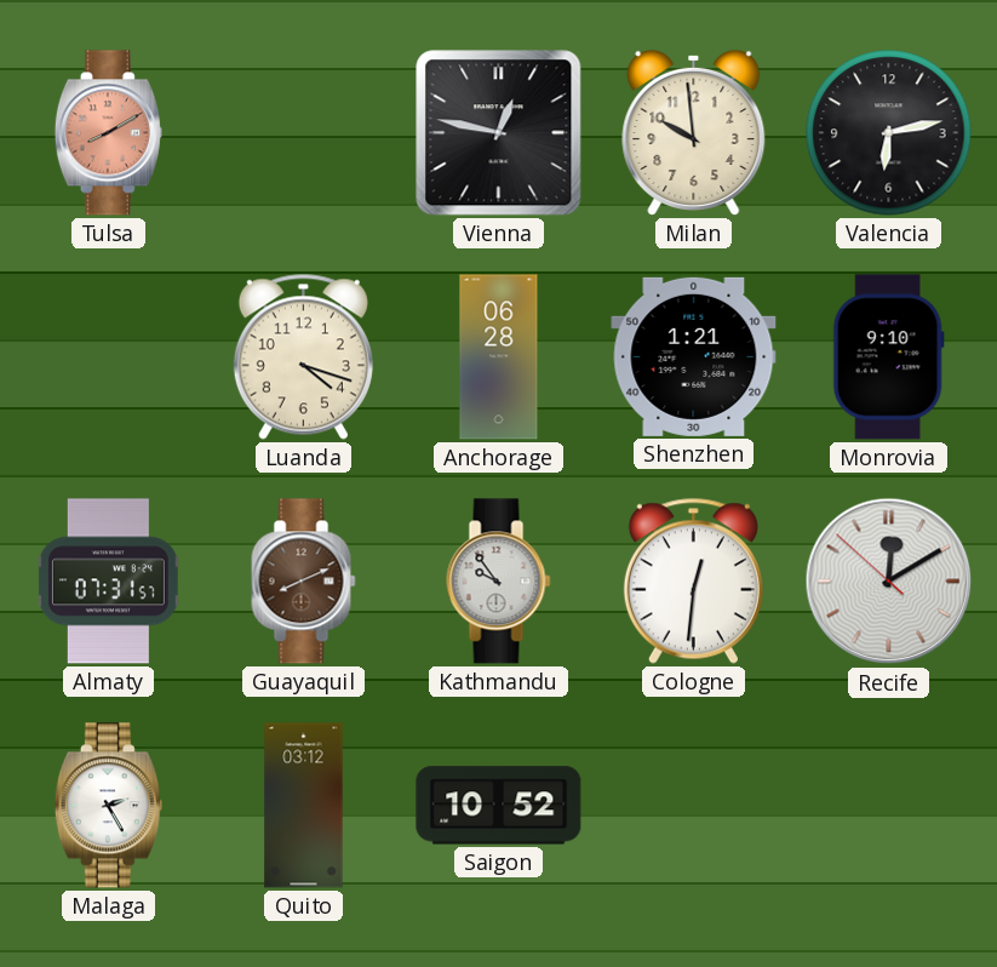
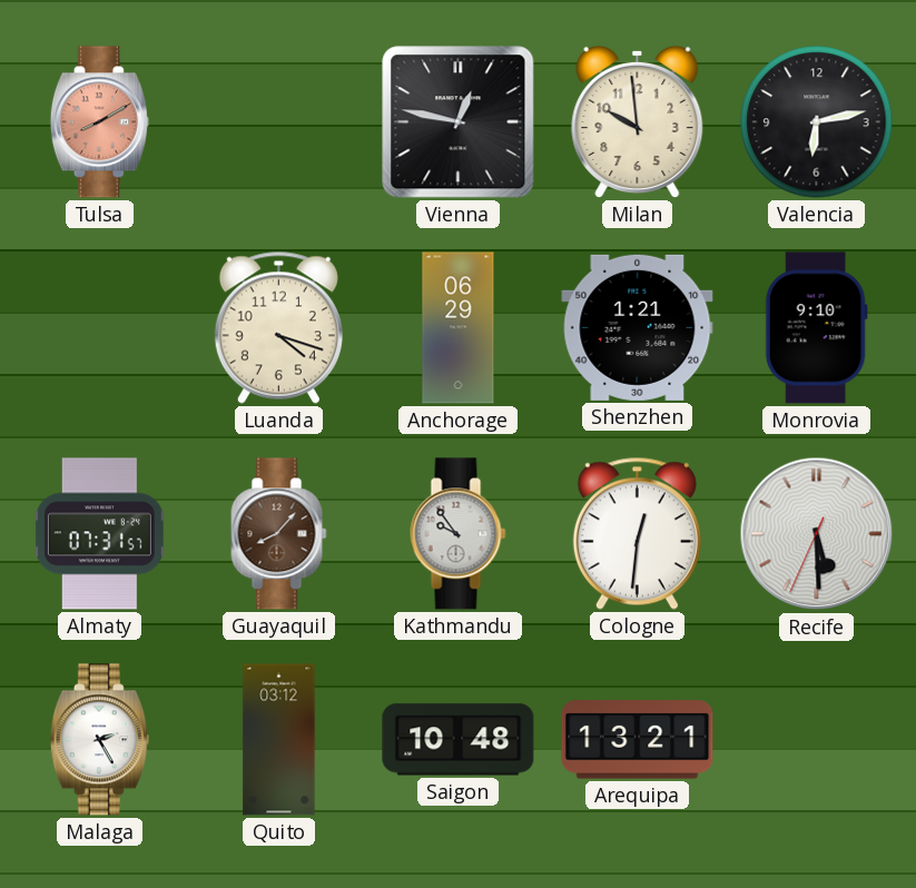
Anchorage: 06:28 -> 06:29
Guayaquil: 8:11 -> 8:07
Recife: 12:09 -> 5:29
Saigon: 10:52 -> 10:48
Arequipa: none -> 13:21
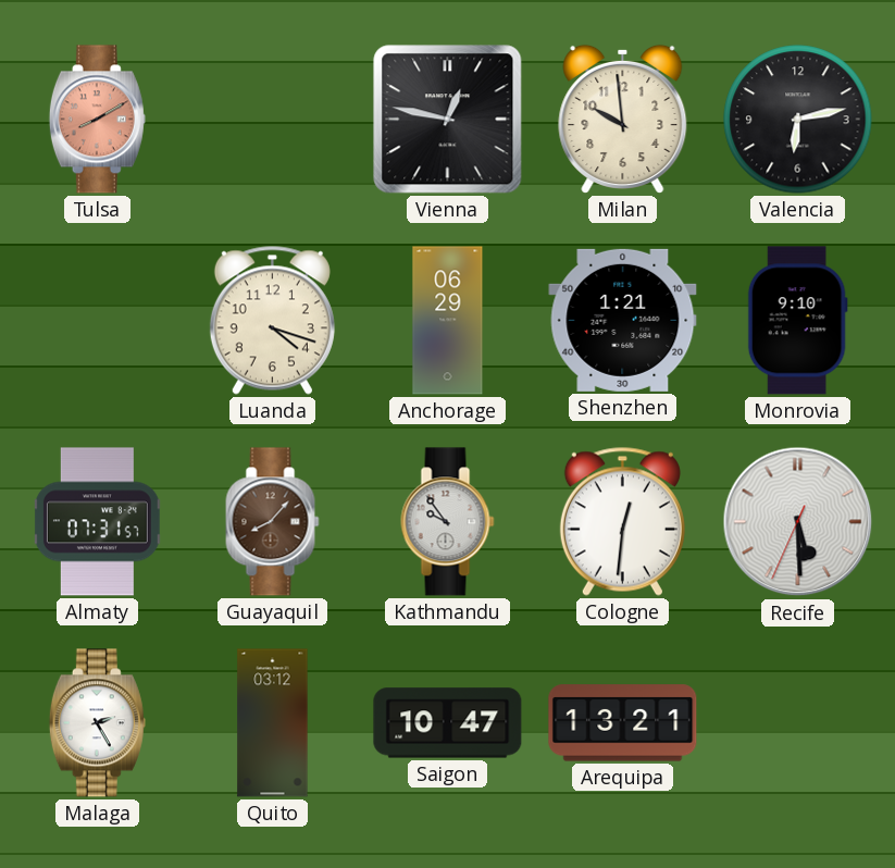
Saigon: 10:48 -> 10:47
